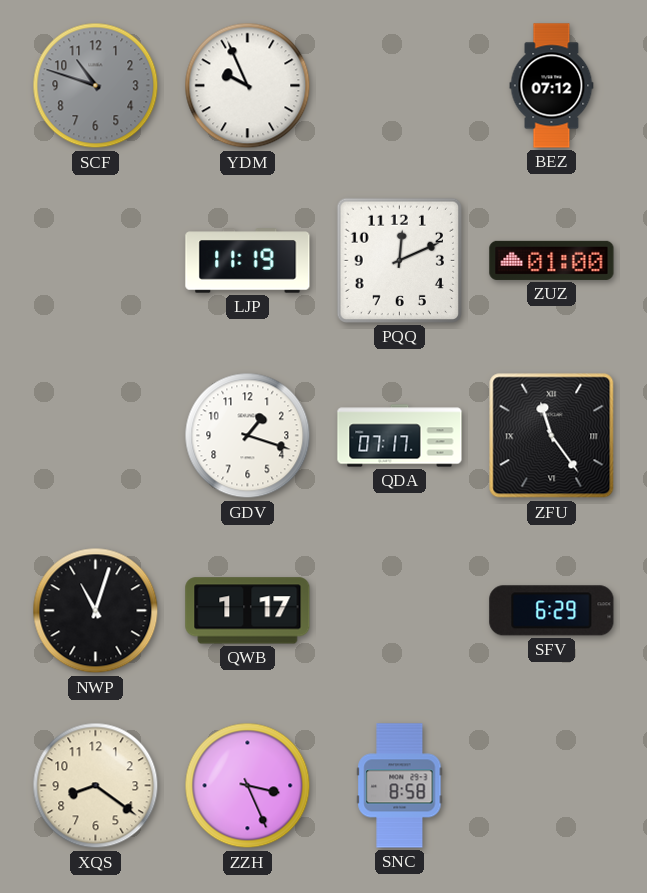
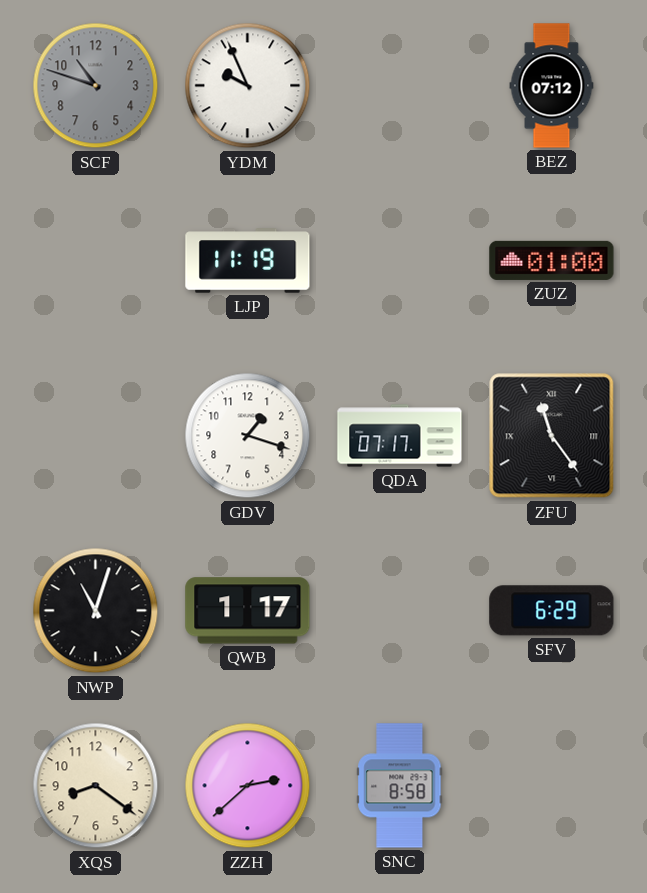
PQQ: 12:11 -> none
ZZH: 3:26 -> 2:38
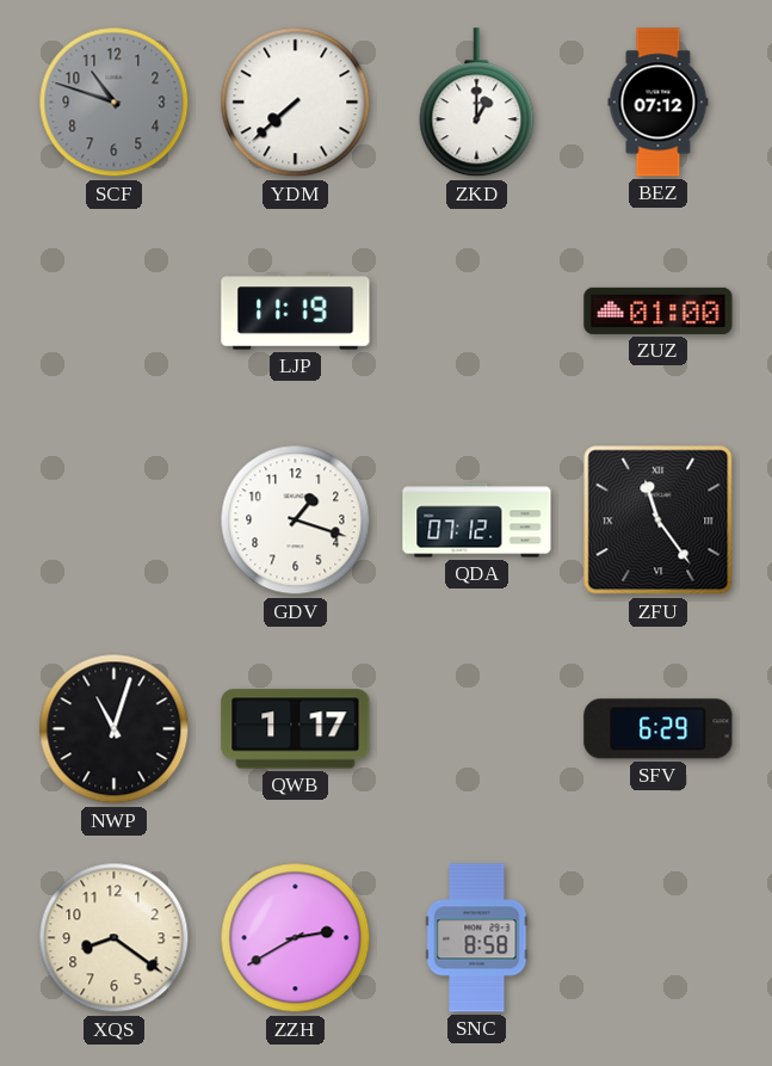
YDM: 9:56 -> 7:38
ZKD: none -> 1:00
QDA: 07:17 -> 07:12
ZZH: 2:38 -> 2:40
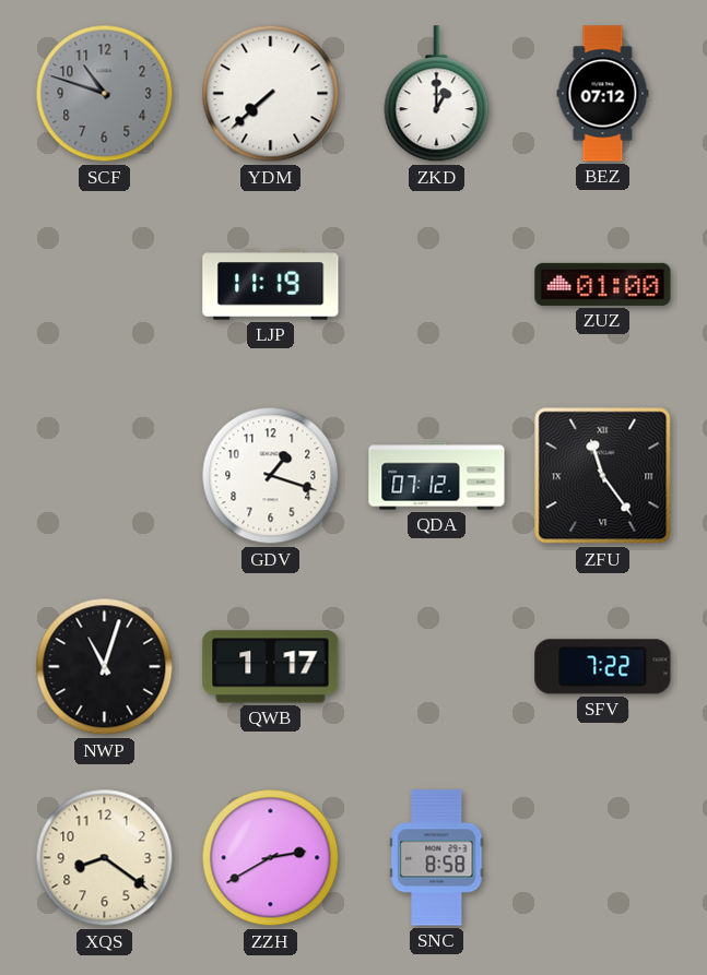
SFV: 6:29 -> 7:22
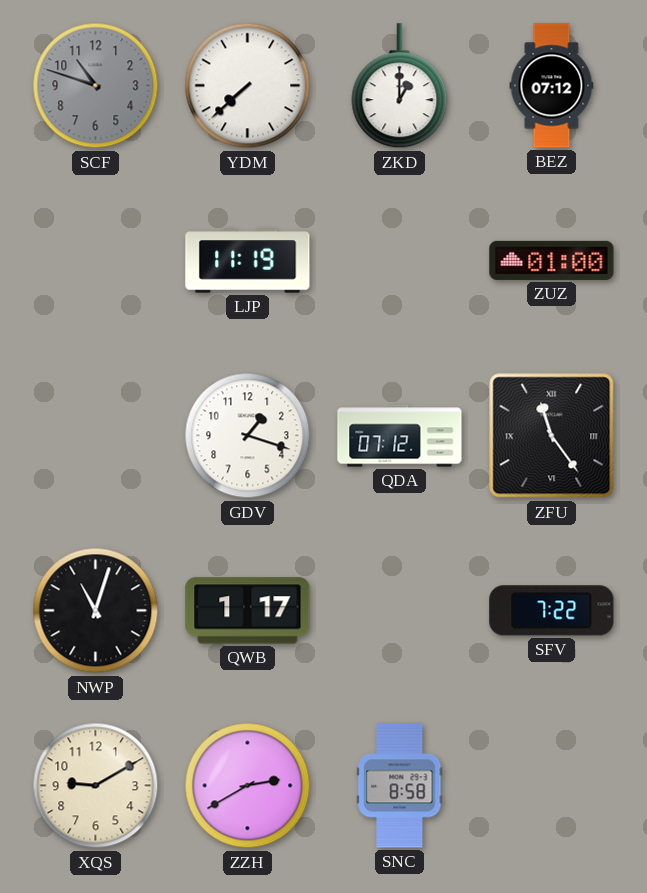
XQS: 8:21 -> 9:10
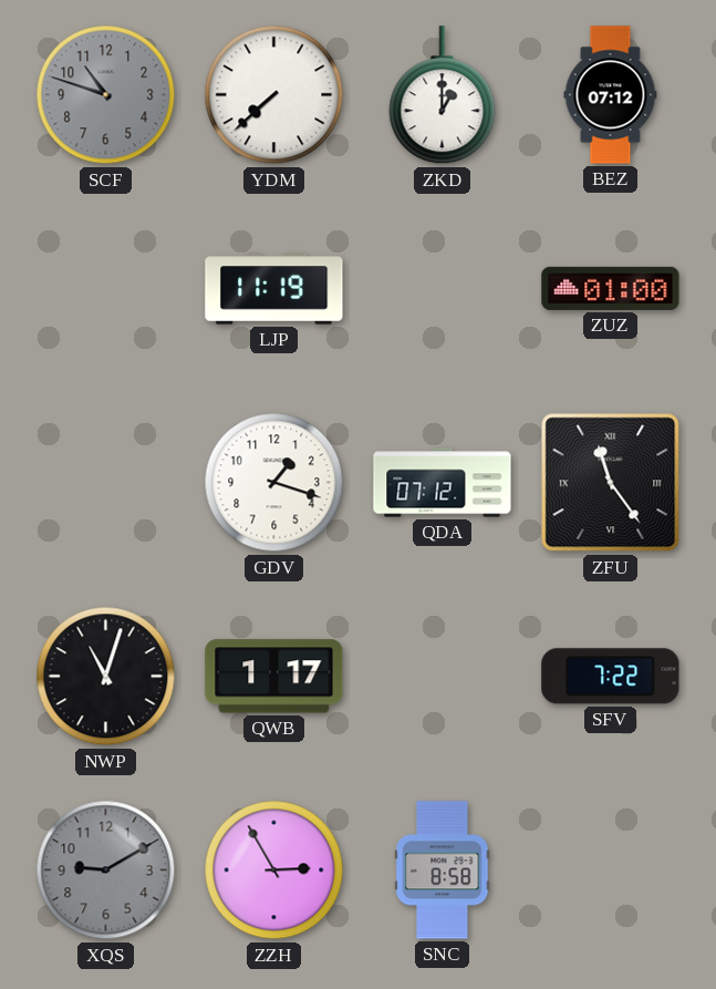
XQS dial: cream -> grey
ZZH: 2:40 -> 2:55
